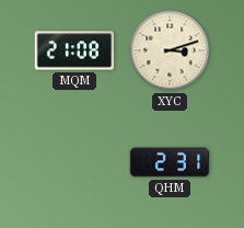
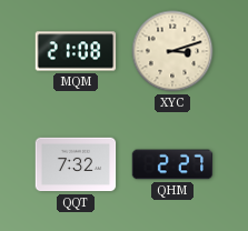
QQT: none -> 7:32
QHM: 2:31 -> 2:27
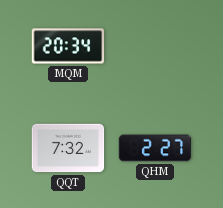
MQM: 21:08 -> 20:34
XYC: 3:12 -> none
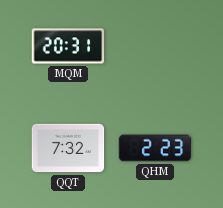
MQM: 20:34 -> 20:31
QHM: 2:27 -> 2:23
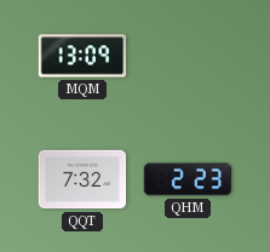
MQM: 20:31 -> 13:09
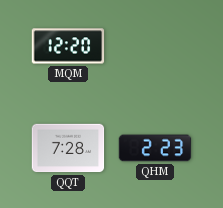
MQM: 13:09 -> 12:20
QQT: 7:32 -> 7:28
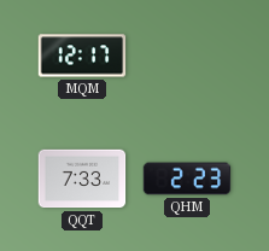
MQM: 12:20 -> 12:17
QQT: 7:28 -> 7:33
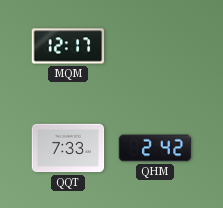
QHM: 2:23 -> 2:42
